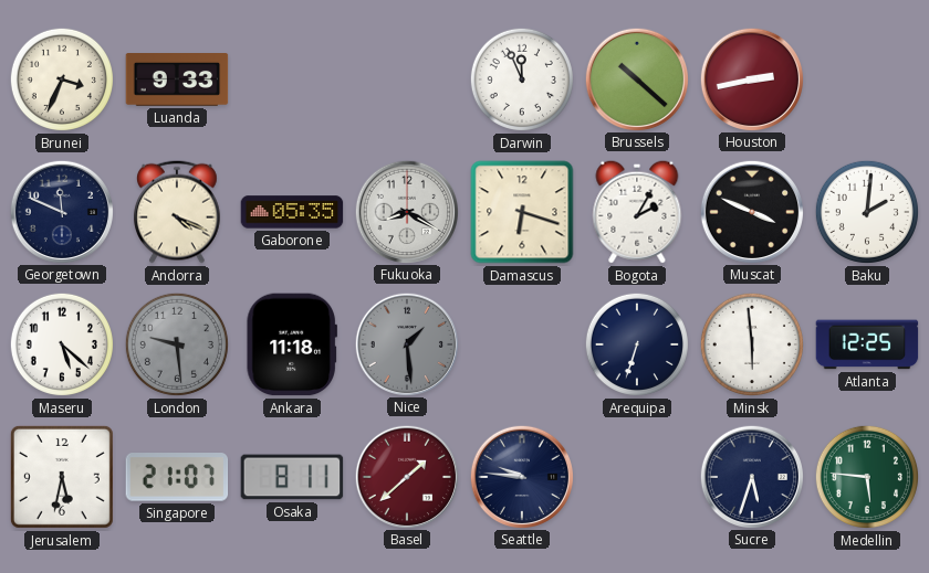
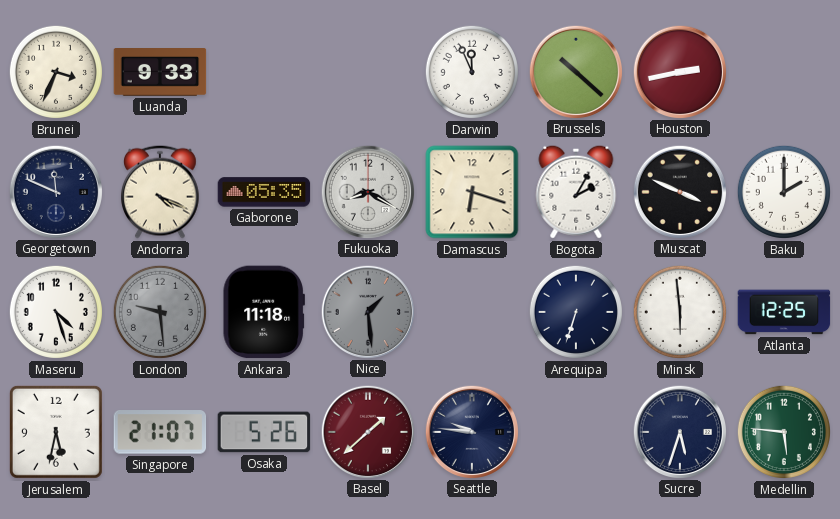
Baku: 2:01 -> 2:00
Maseru: 5:22 -> 4:27
Osaka: 8:11 -> 5:26
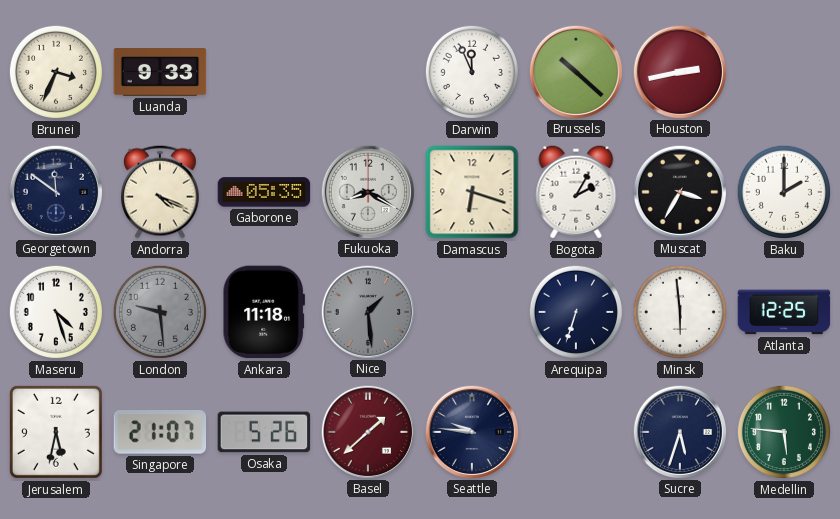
Georgetown: 11:49 -> 11:51
Muscat: 3:49 -> 3:35
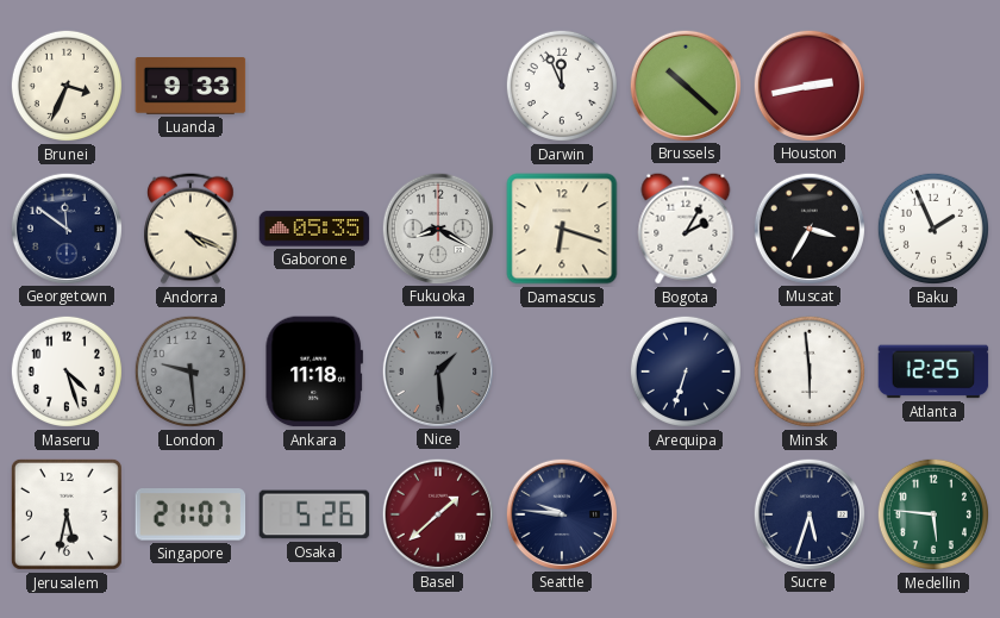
Baku: 2:00 -> 1:56
